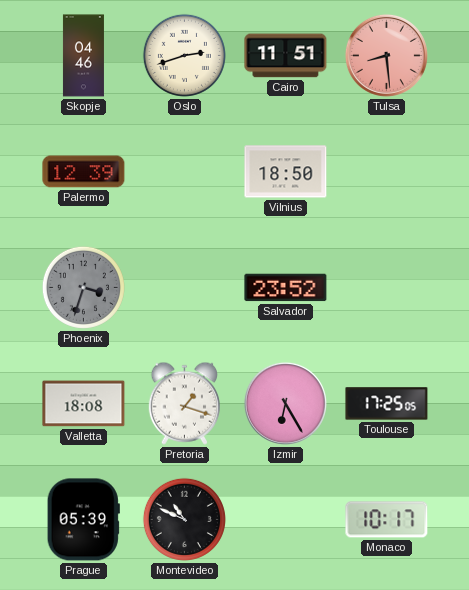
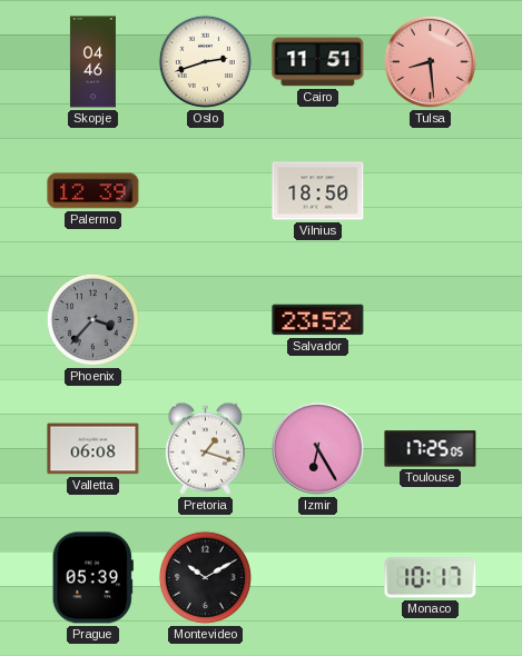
Phoenix: 3:33 -> 3:37
Valletta: 18:08 -> 06:08
Montevideo: 10:49 -> 10:10
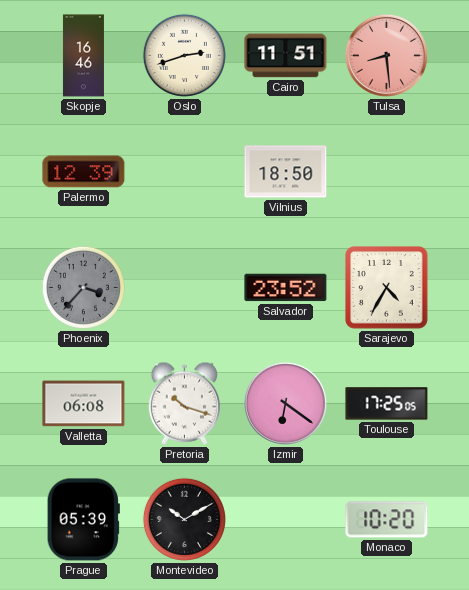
Skopje: 04:46 -> 16:46
Sarajevo: none -> 4:35
Pretoria: 1:18 -> 10:18
Izmir: 6:25 -> 6:21
Monaco: 10:17 -> 10:20
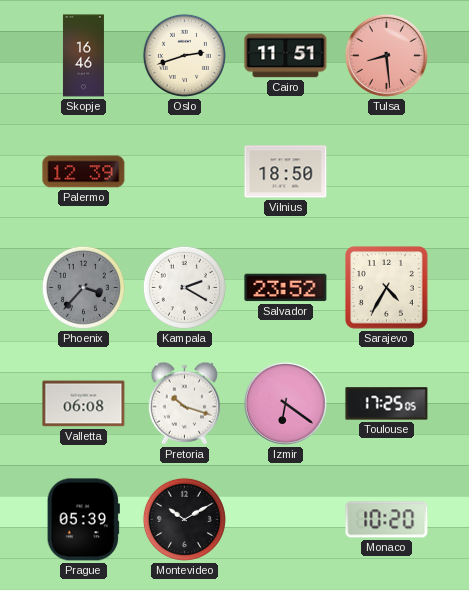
Kampala: none -> 2:20
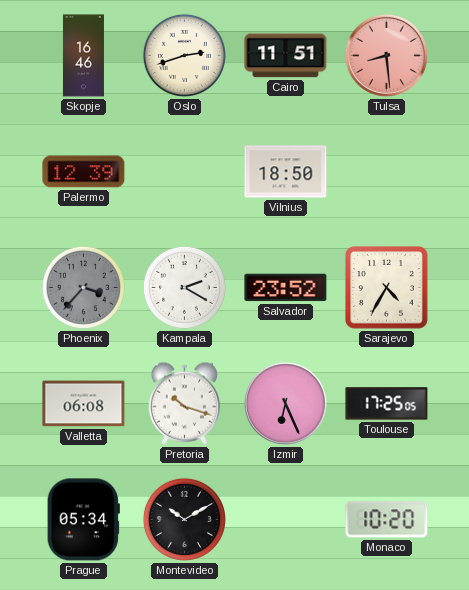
Izmir: 6:21 -> 6:26
Prague: 05:39 -> 05:34
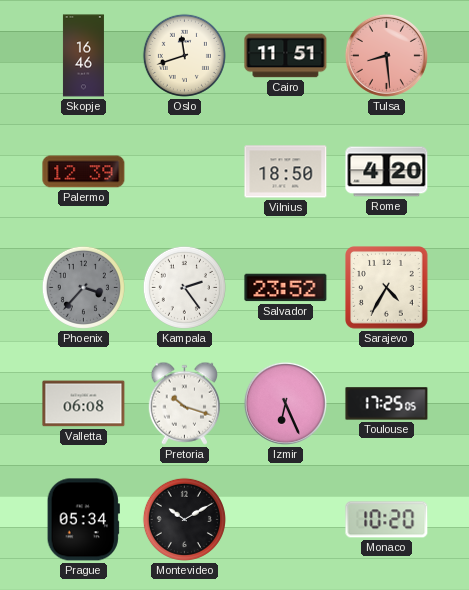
Oslo: 2:42 -> 11:42
Rome: none -> 4:20
Kampala: 2:20 -> 2:24
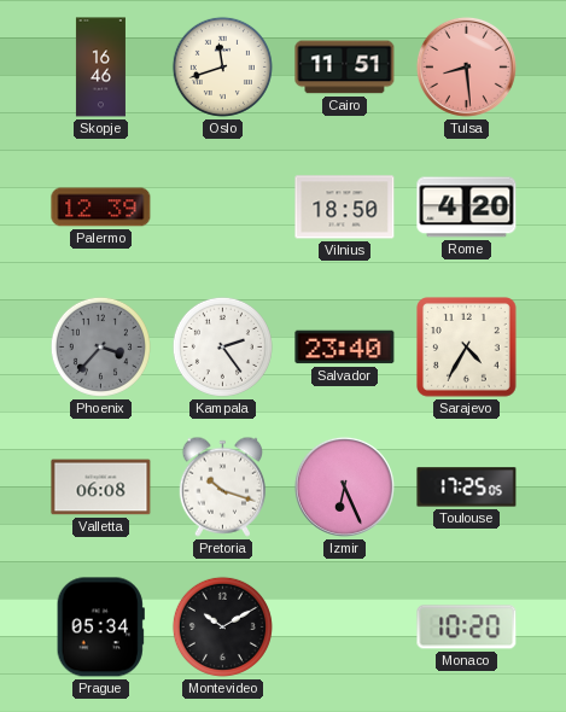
Salvador: 23:52 -> 23:40
